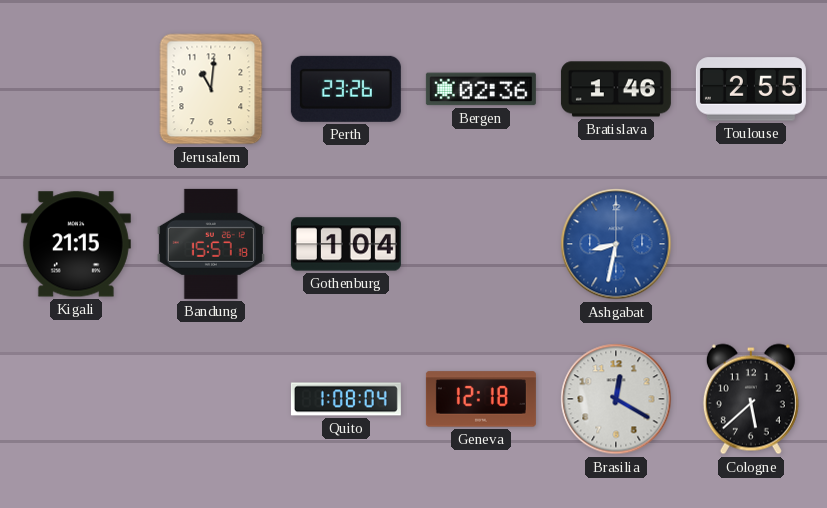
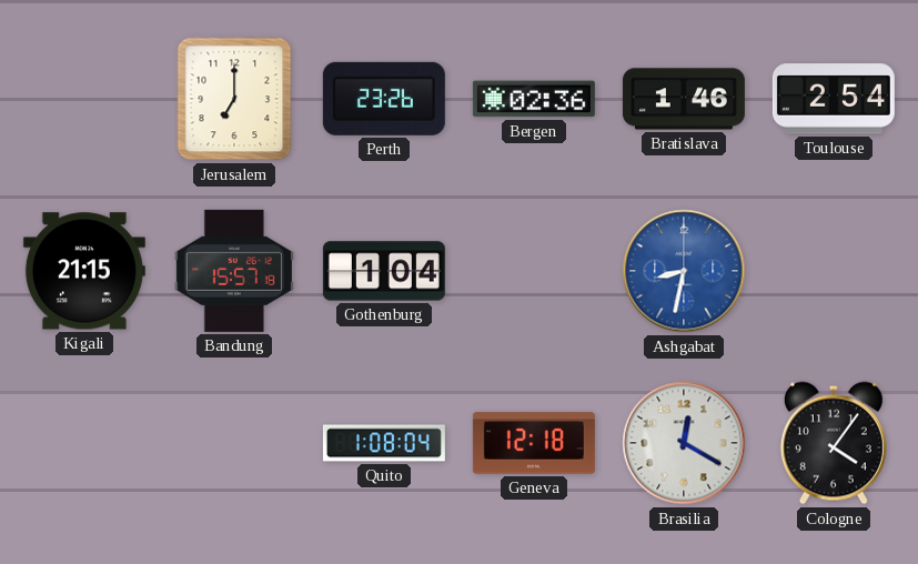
Jerusalem: 11:01 -> 7:00
Toulouse: 2:55 -> 2:54
Cologne: 5:38 -> 4:06
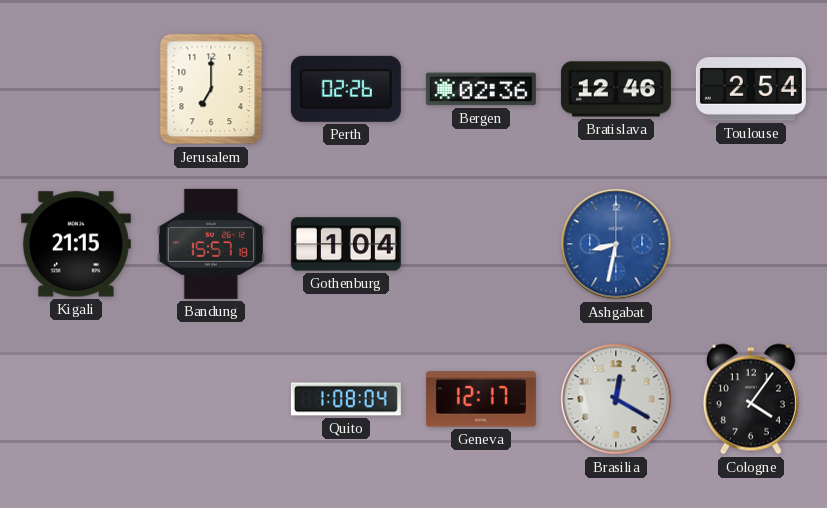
Perth: 23:26 -> 02:26
Bratislava: 1:46 -> 12:46
Geneva: 12:18 -> 12:17
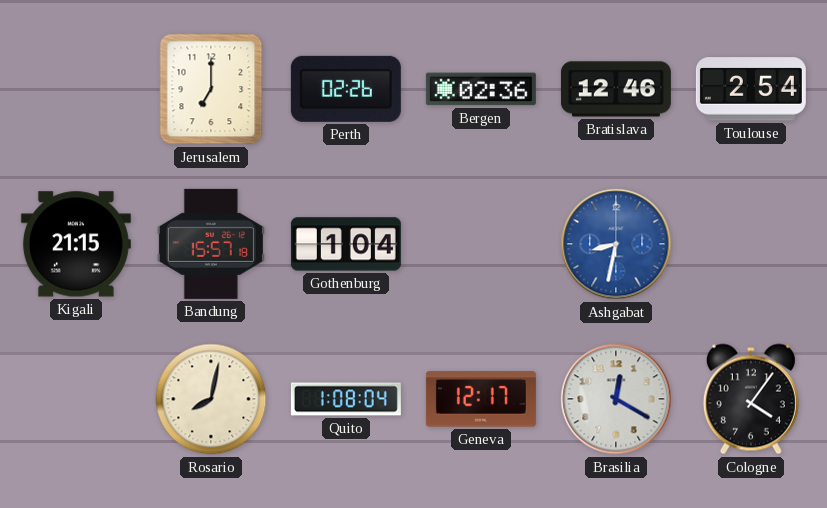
Rosario: none -> 8:02
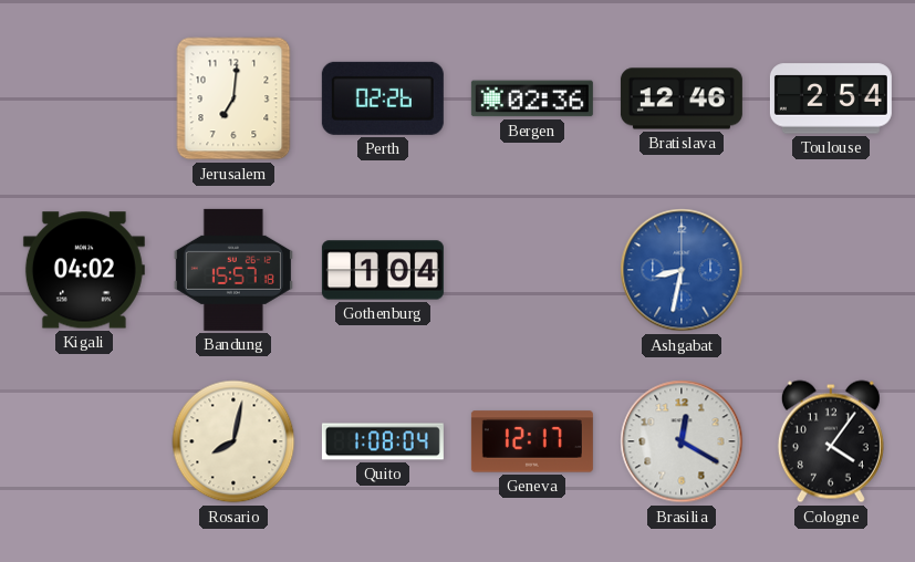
Jerusalem: 7:00 -> 7:01
Kigali: 21:15 -> 04:02
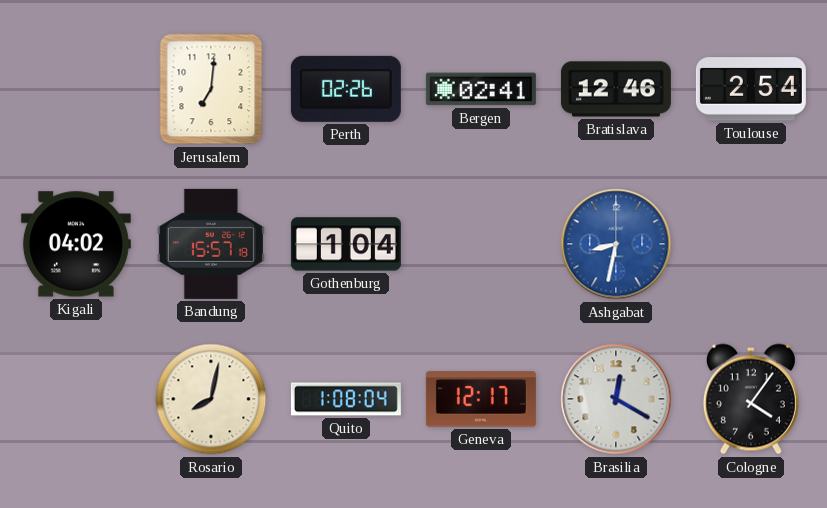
Bergen: 02:36 -> 02:41
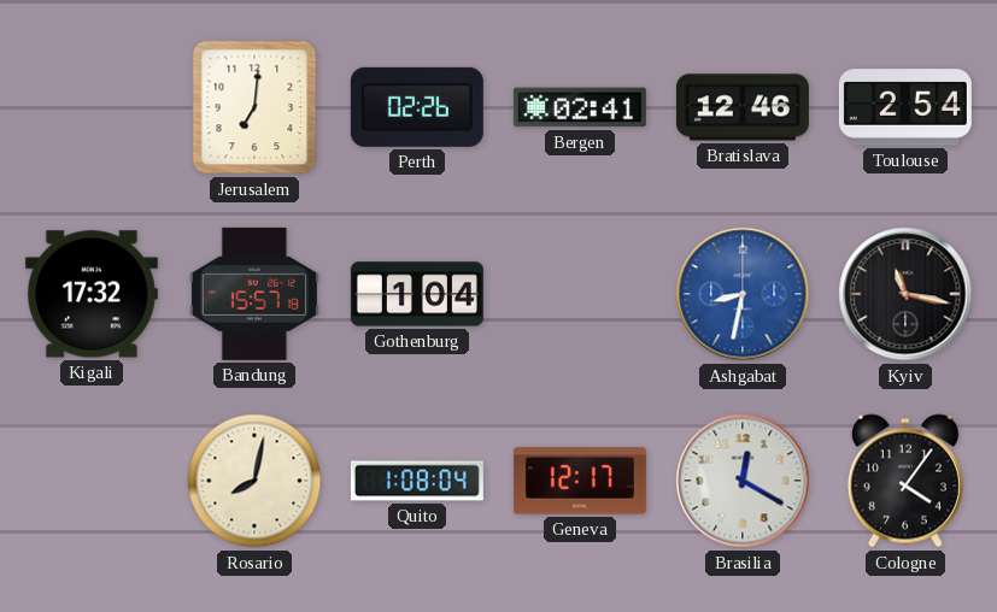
Kigali: 04:02 -> 17:32
Kyiv: none -> 11:17
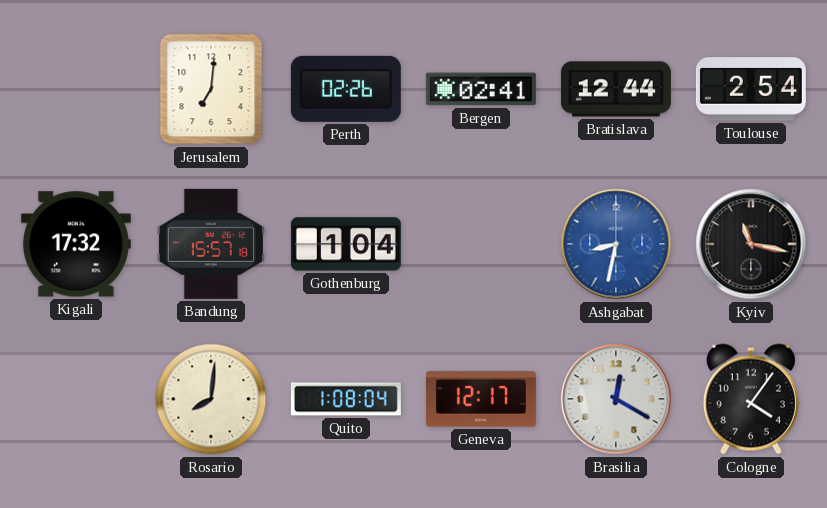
Bratislava: 12:46 -> 12:44
Rosario: 8:02 -> 8:01
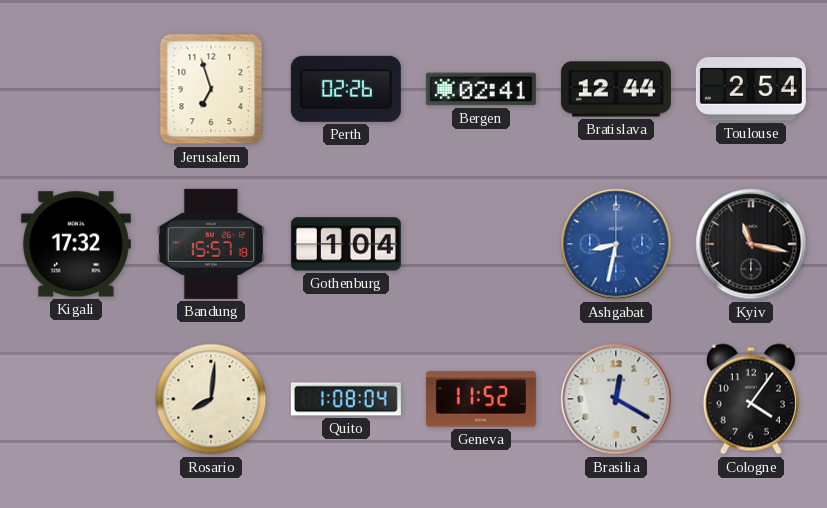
Jerusalem: 7:01 -> 6:57
Geneva: 12:17 -> 11:52
